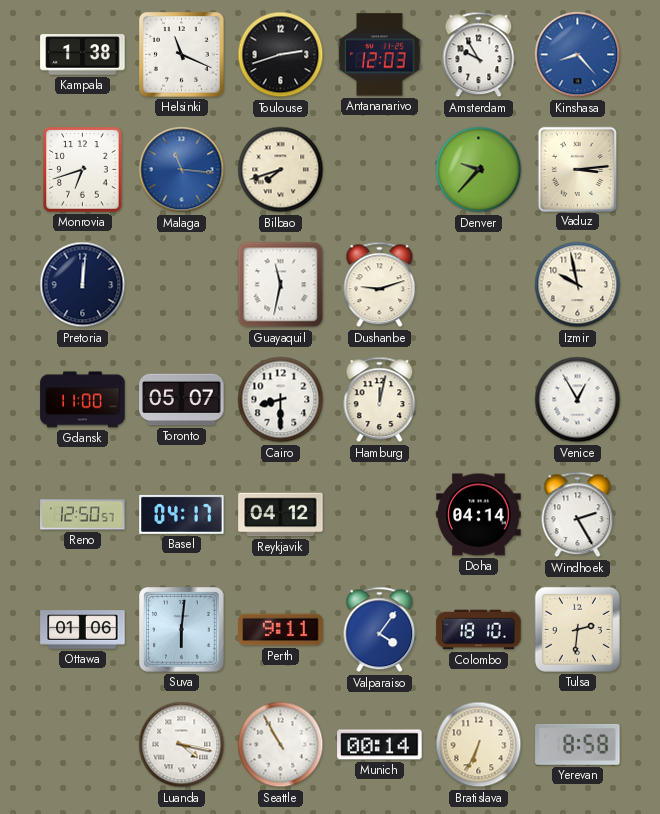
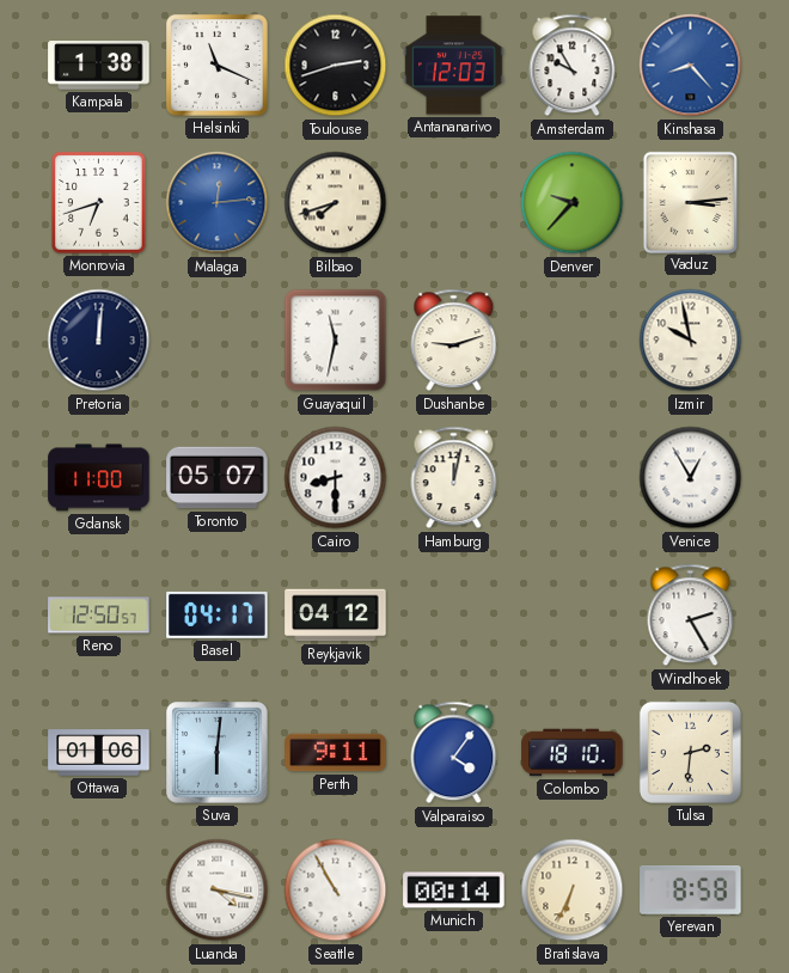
Malaga: 11:16 -> 12:14
Doha: 04:14 -> none
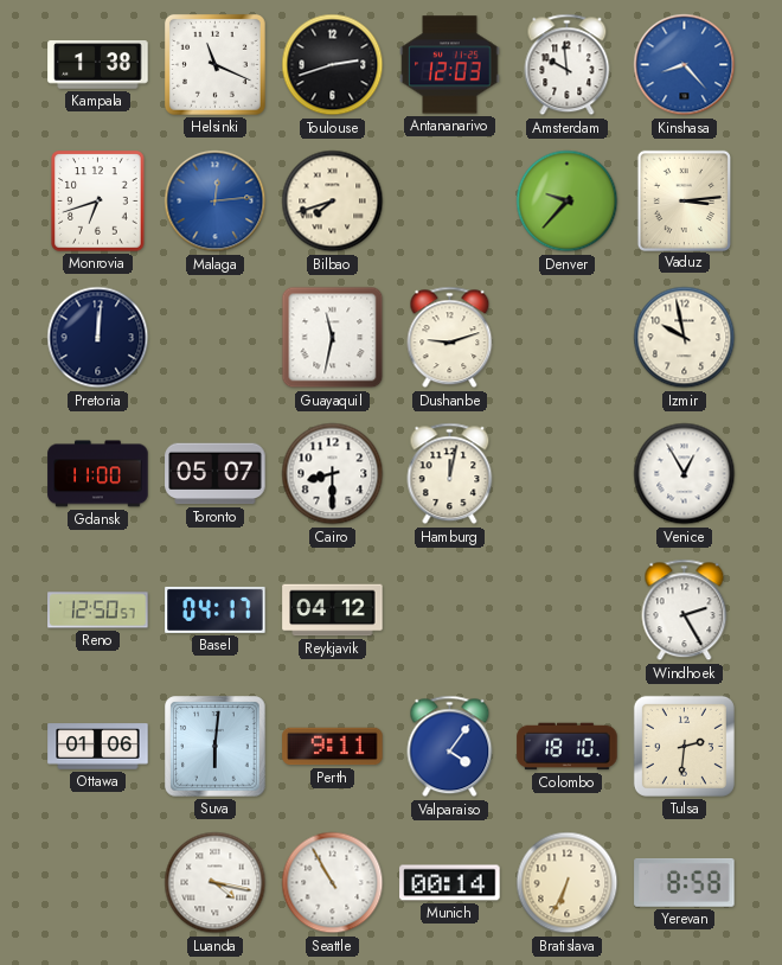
Amsterdam: 9:55 -> 9:59
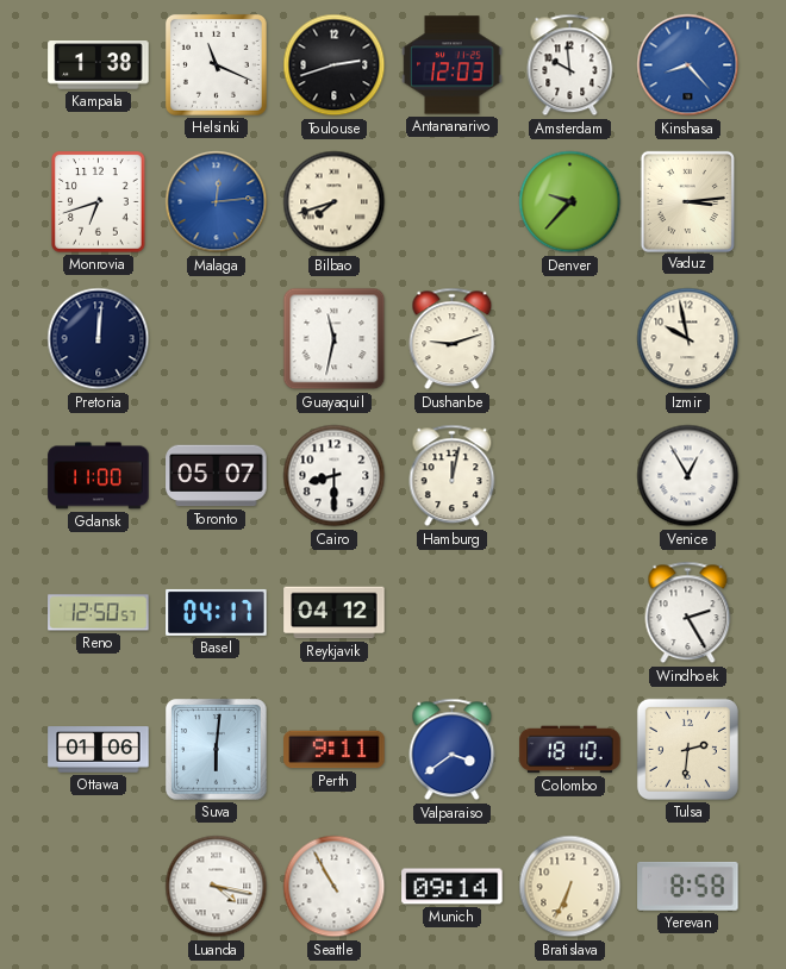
Valparaiso: 4:06 -> 3:39
Munich: 00:14 -> 09:14
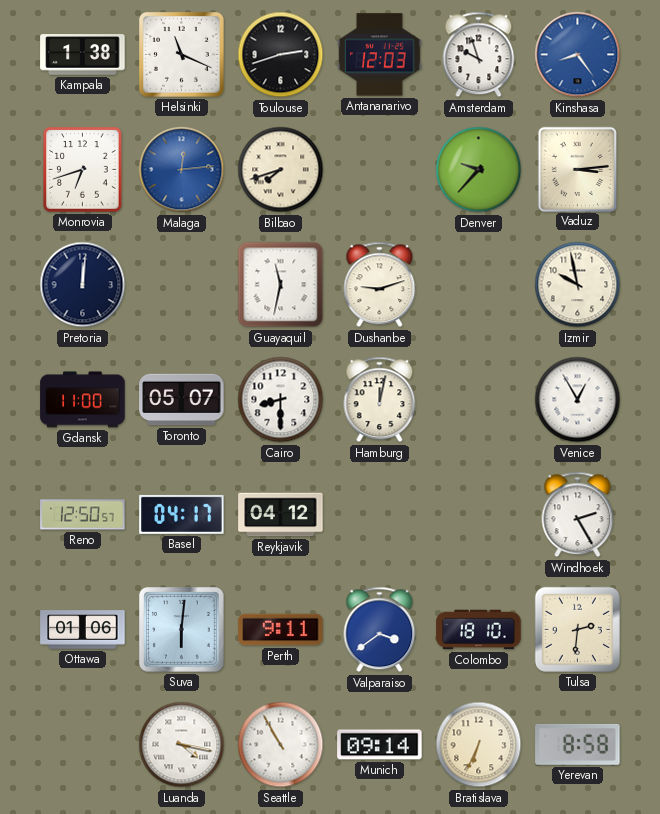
Amsterdam: 9:59 -> 9:57
Kinshasa: 8:23 -> 8:24
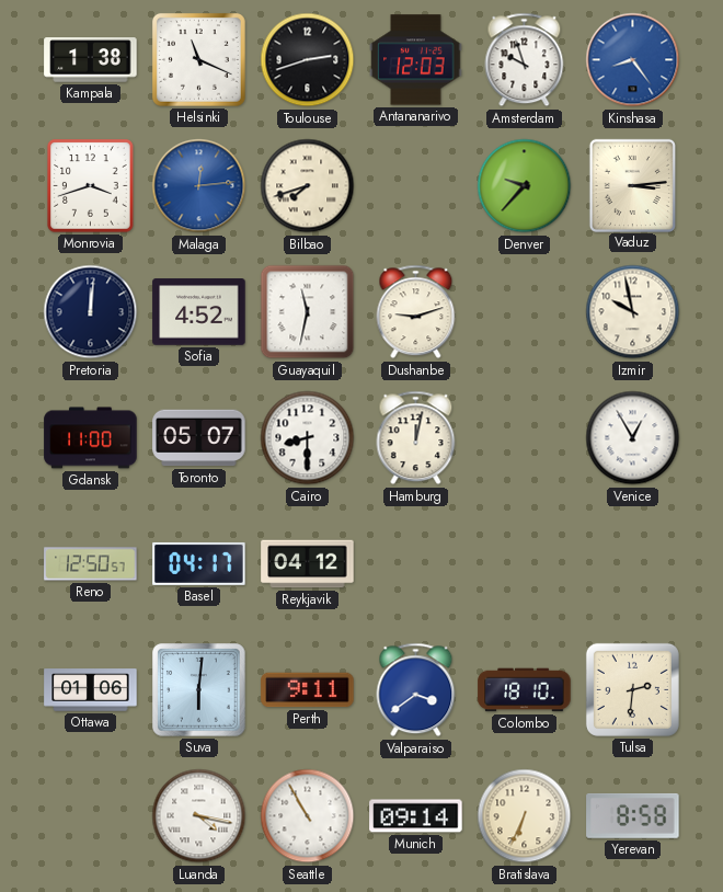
Monrovia: 6:42 -> 3:42
Sofia: none -> 4:52
Windhoek: 2:25 -> none
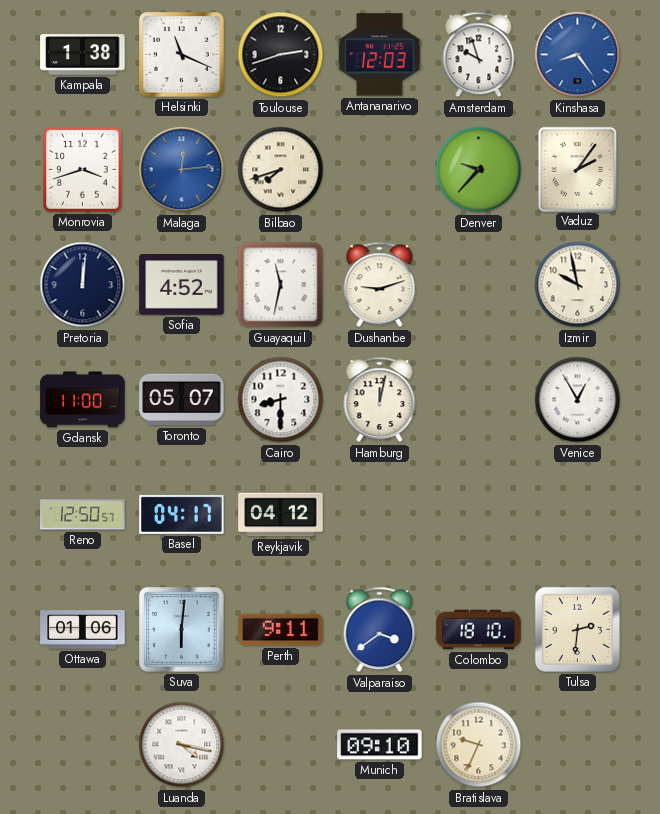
Vaduz: 3:14 -> 2:06
Seattle: 10:55 -> none
Munich: 09:14 -> 09:10
Bratislava: 6:34 -> 9:34
Yerevan: 8:58 -> none
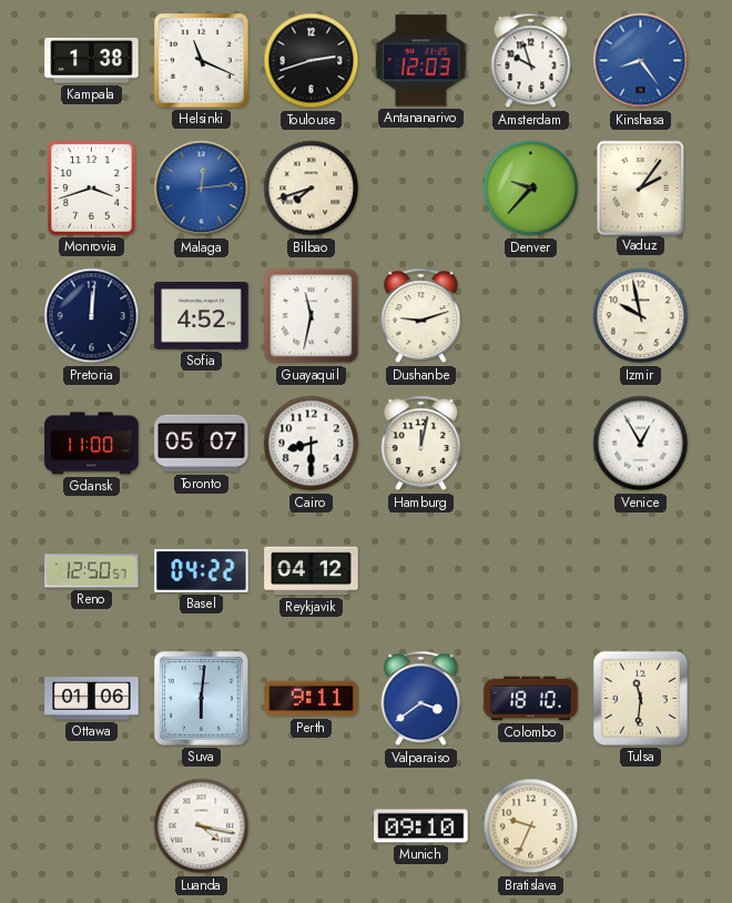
Basel: 04:17 -> 04:22
Tulsa: 2:31 -> 11:31
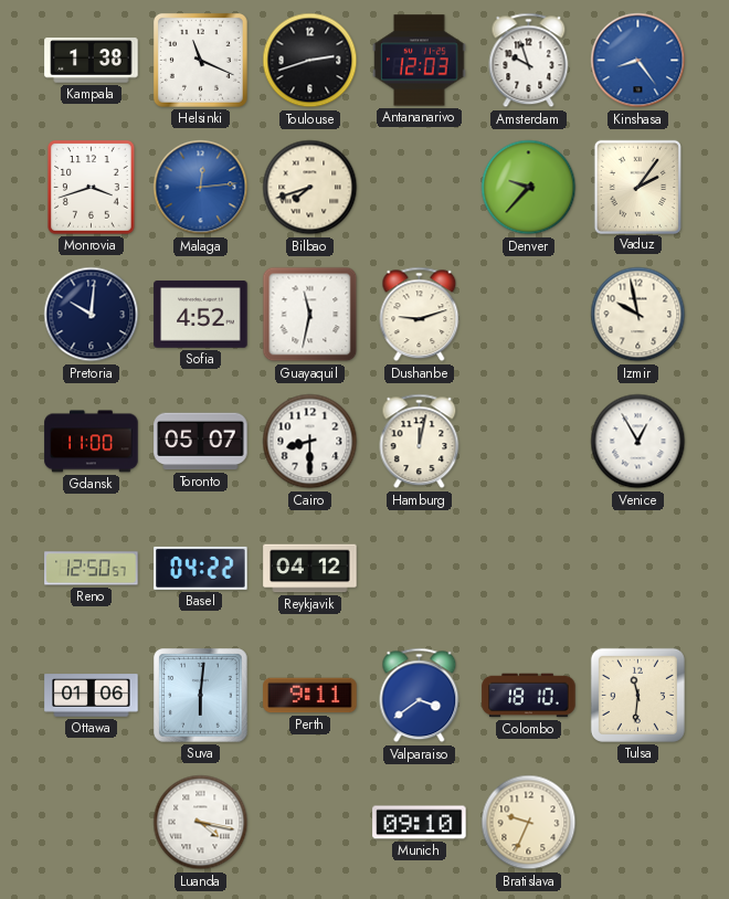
Pretoria: 12:01 -> 10:01
